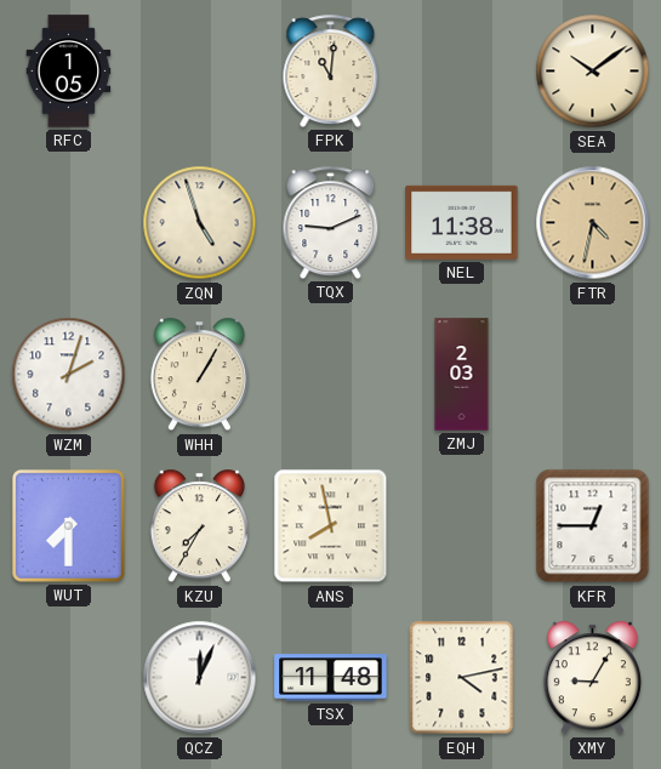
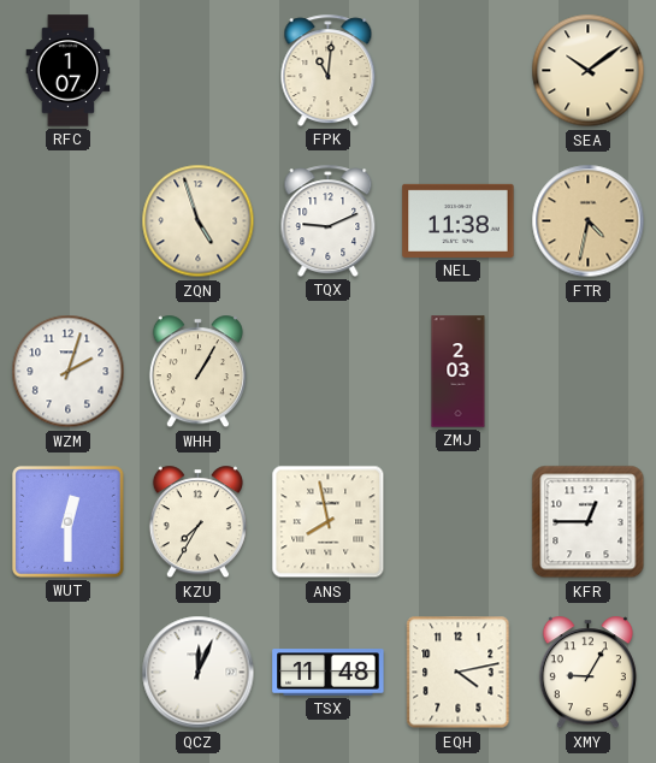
RFC: 1:05 -> 1:07
WUT: 7:30 -> 12:30
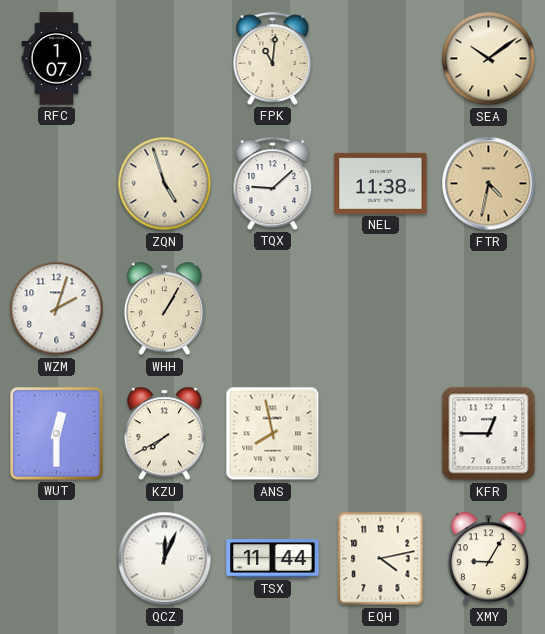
TQX: 9:11 -> 9:08
ZMJ: 2:03 -> none
KZU: 7:35 -> 7:40
TSX: 11:48 -> 11:44
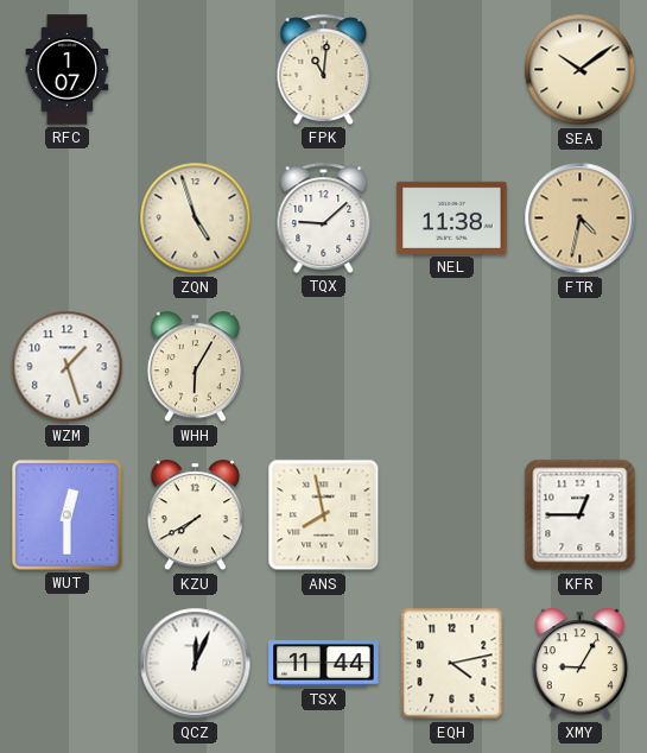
WZM: 2:03 -> 1:27
WHH: 1:05 -> 6:05
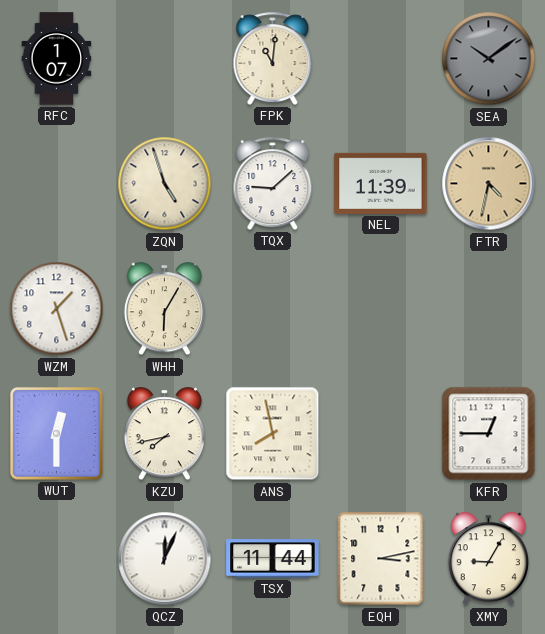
SEA dial: cream -> grey
NEL: 11:38 -> 11:39
KZU: 7:40 -> 7:43
EQH: 4:13 -> 3:13
